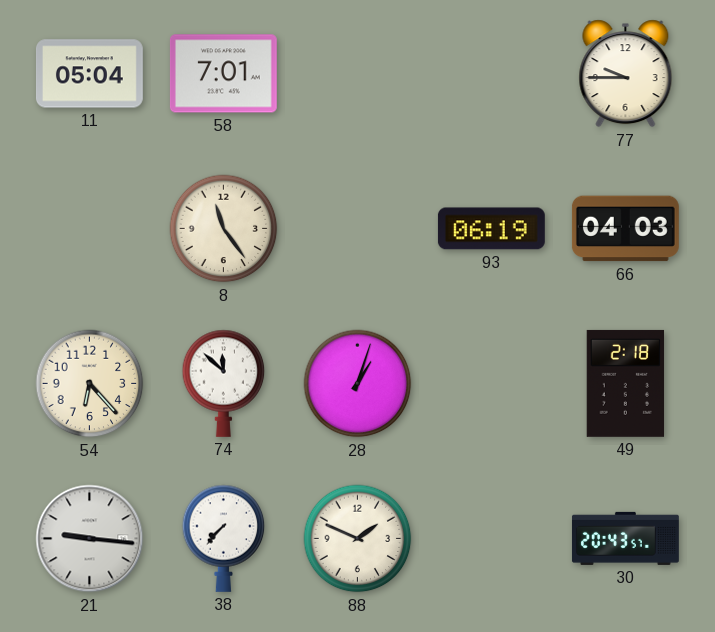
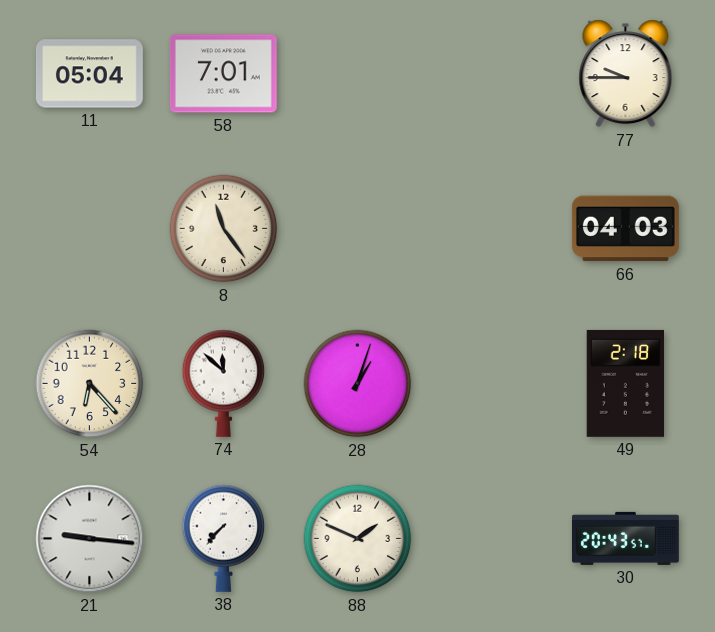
93: 06:19 -> none
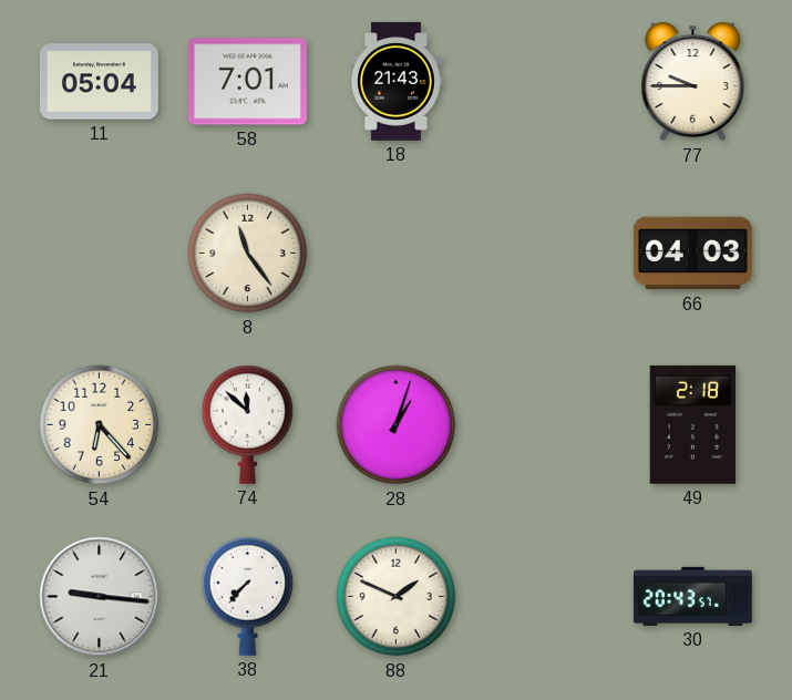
18: none -> 21:43
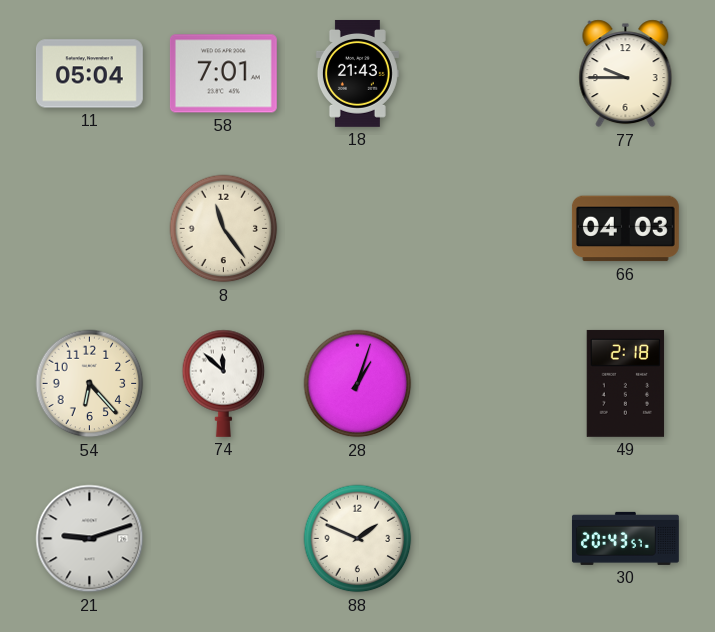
21: 9:16 -> 9:12
38: 7:37 -> none
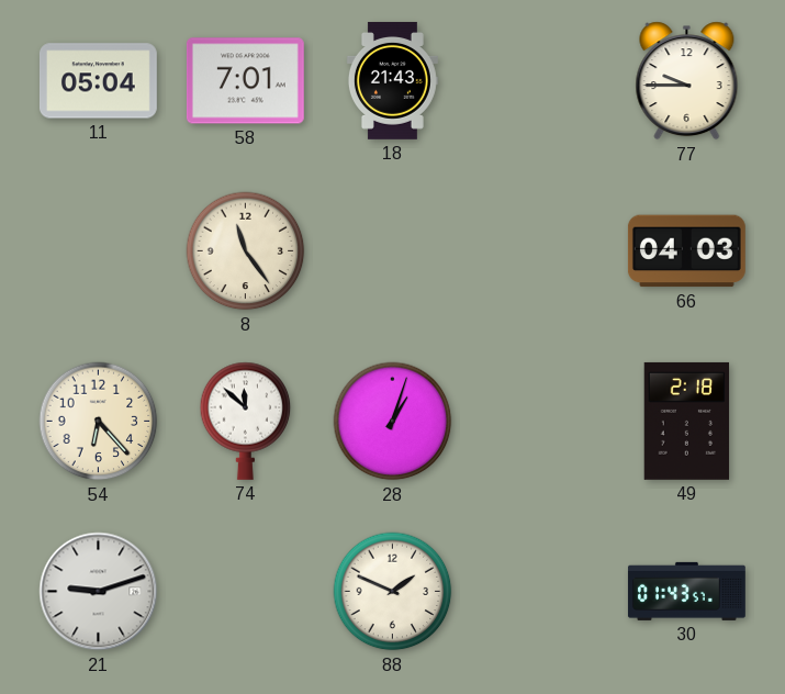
30: 20:43 -> 01:43
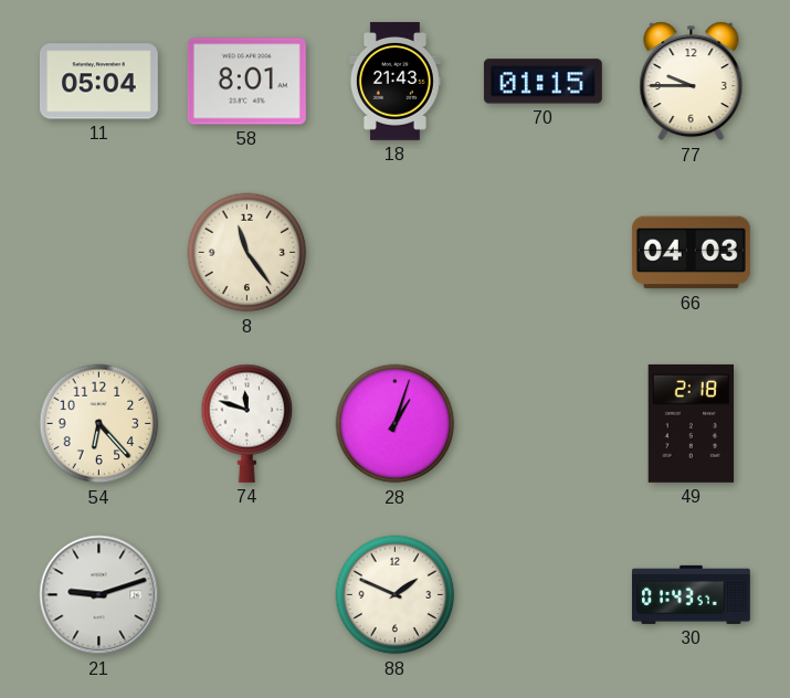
58: 7:01 -> 8:01
70: none -> 01:15
74: 11:52 -> 11:48
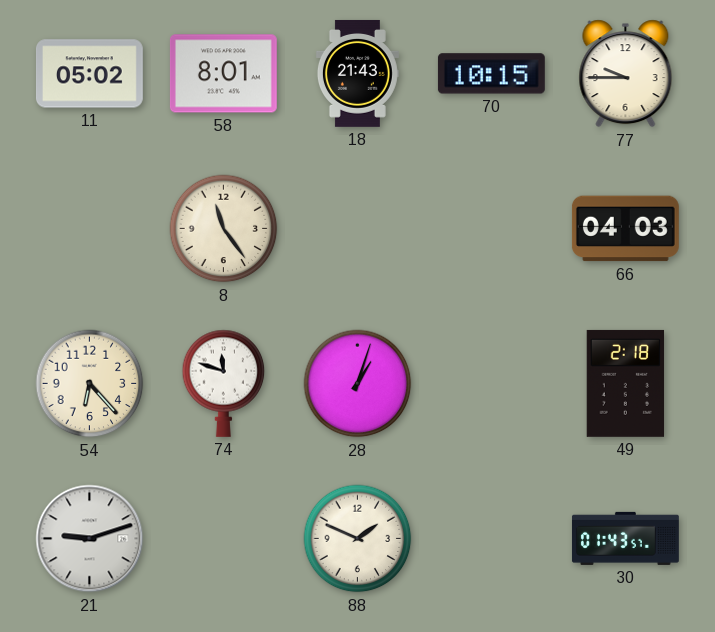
11: 05:04 -> 05:02
70: 01:15 -> 10:15
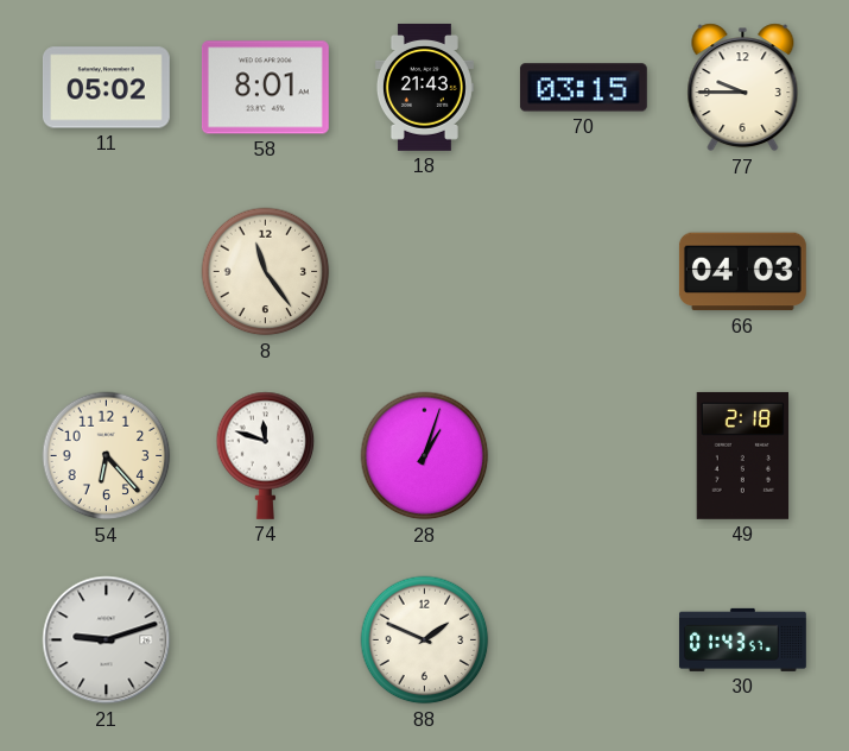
70: 10:15 -> 03:15
